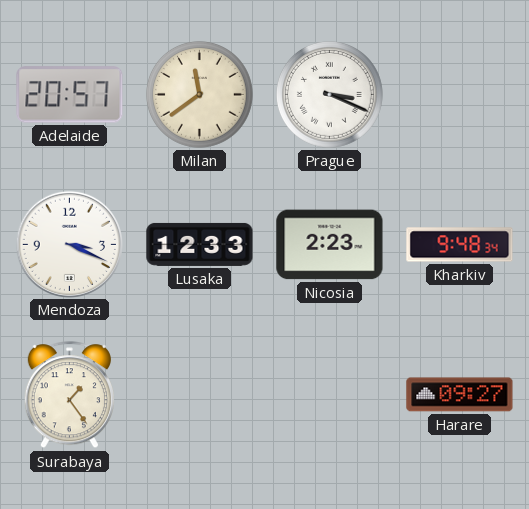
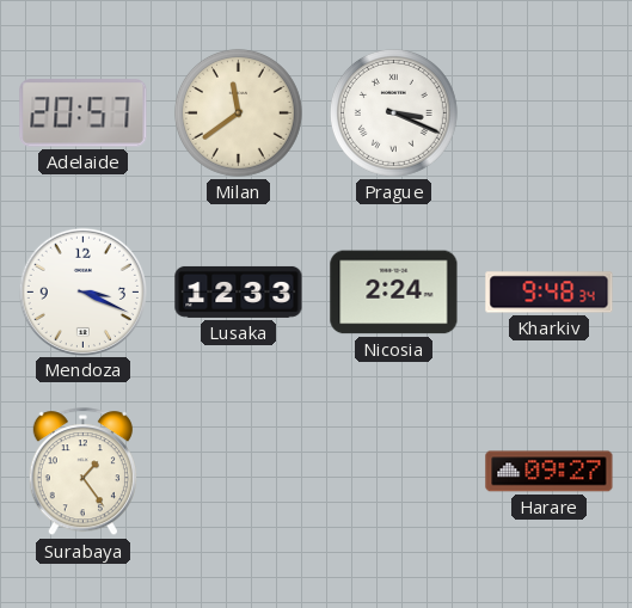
Nicosia: 2:23 -> 2:24
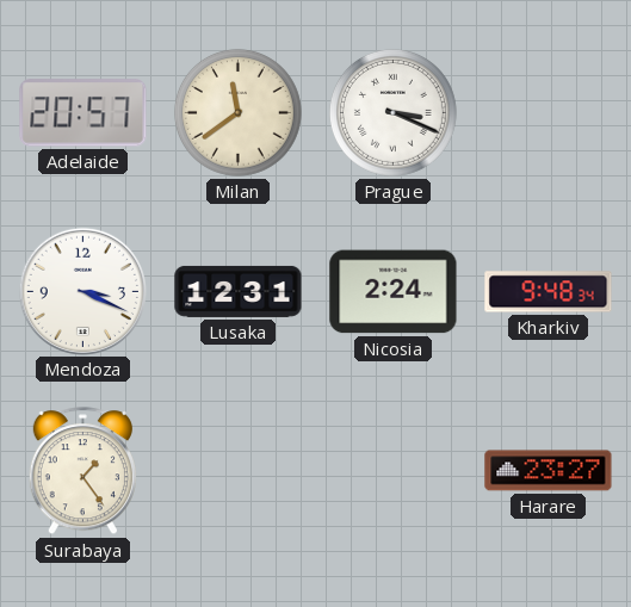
Lusaka: 12:33 -> 12:31
Harare: 09:27 -> 23:27
